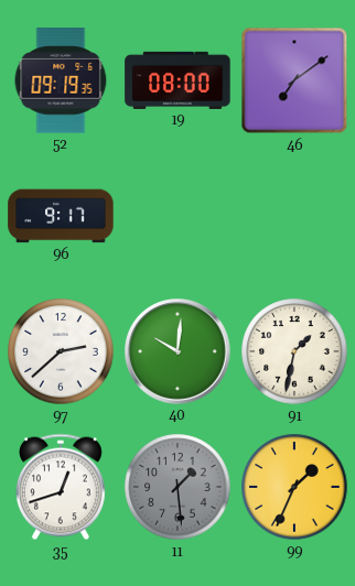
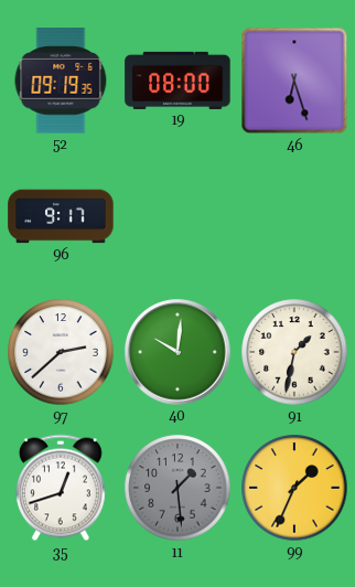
46: 7:09 -> 6:27
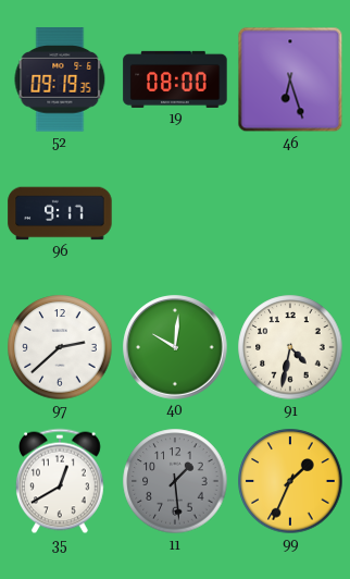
91: 1:32 -> 4:32
35: 12:42 -> 12:40
